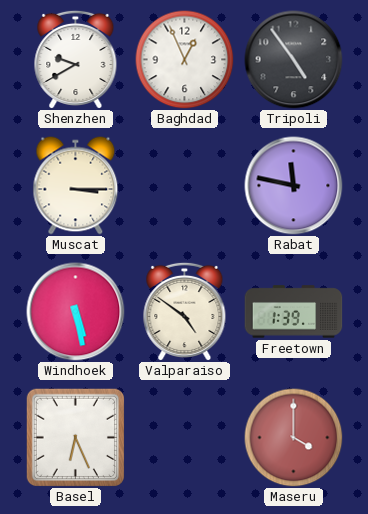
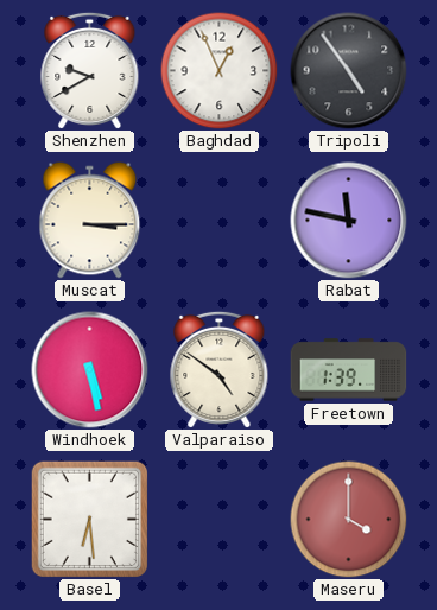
Basel: 6:26 -> 6:29
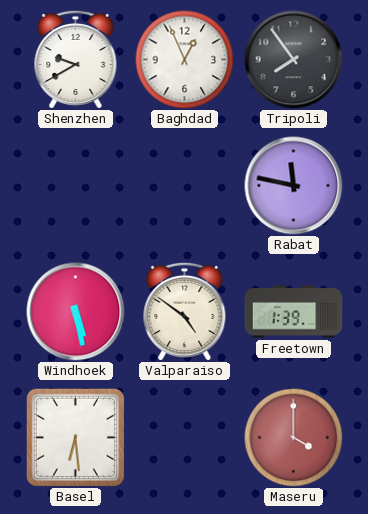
Tripoli: 4:54 -> 7:54
Muscat: 3:15 -> none
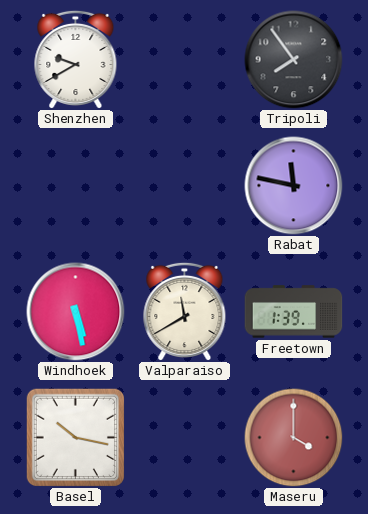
Baghdad: 12:56 -> none
Valparaiso: 4:51 -> 11:40
Basel: 6:29 -> 10:17
